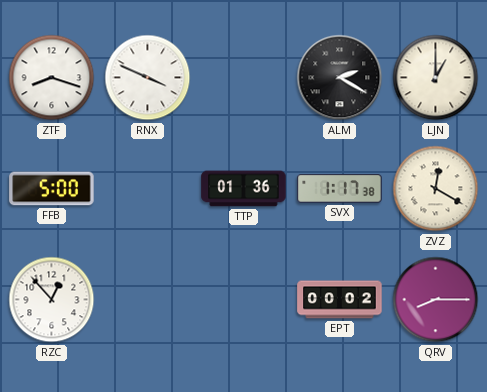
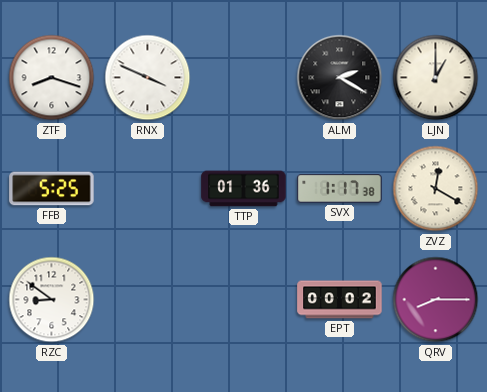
FFB: 5:00 -> 5:25
RZC: 12:53 -> 8:51
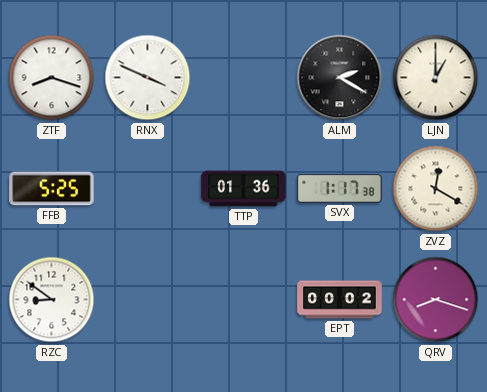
QRV: 8:15 -> 8:18
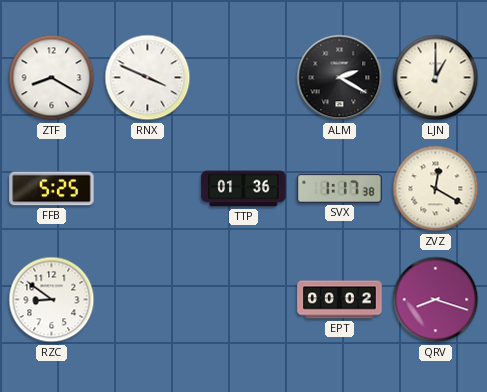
ZTF: 8:18 -> 8:20
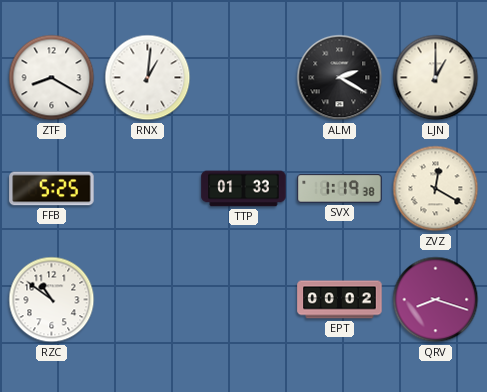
RNX: 3:49 -> 1:01
TTP: 01:36 -> 01:33
SVX: 1:17 -> 1:19
RZC: 8:51 -> 10:51
